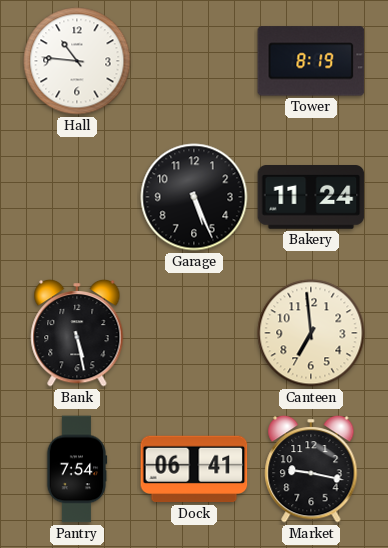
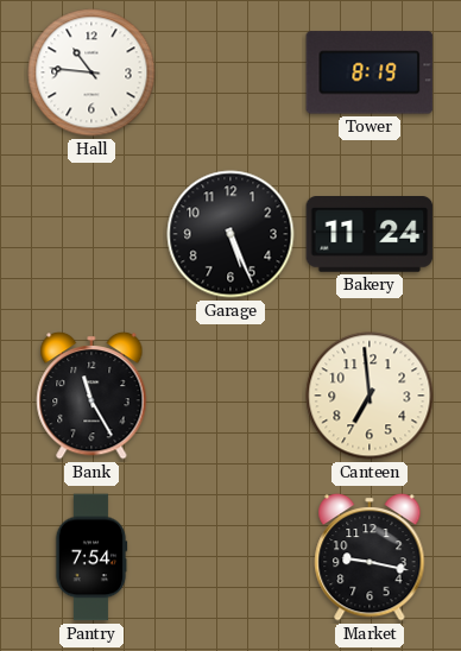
Bank: 5:28 -> 11:25
Dock: 06:41 -> none
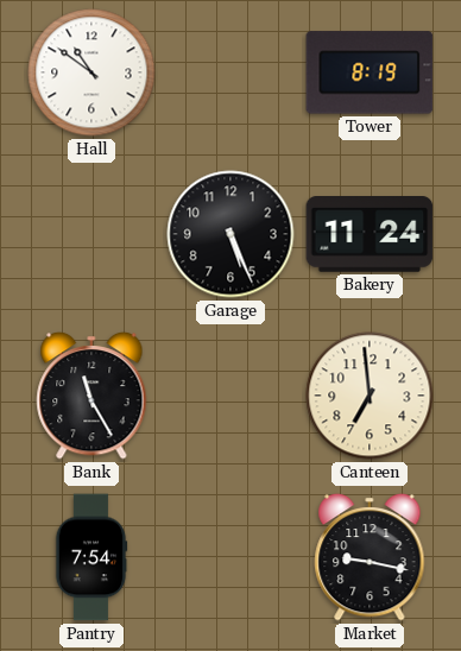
Hall: 10:46 -> 10:51
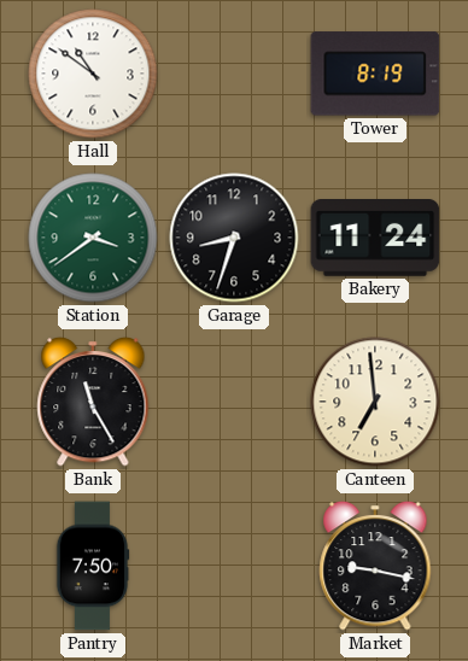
Station: none -> 3:39
Garage: 5:26 -> 8:33
Pantry: 7:54 -> 7:50
